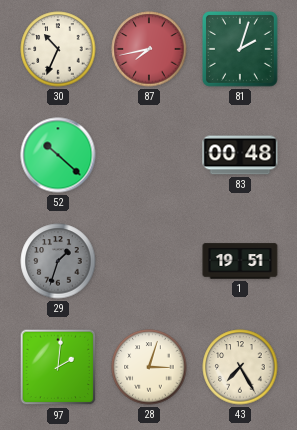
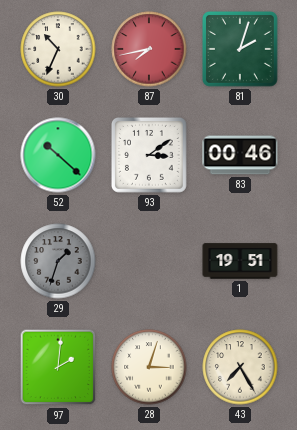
93: none -> 3:09
83: 00:48 -> 00:46
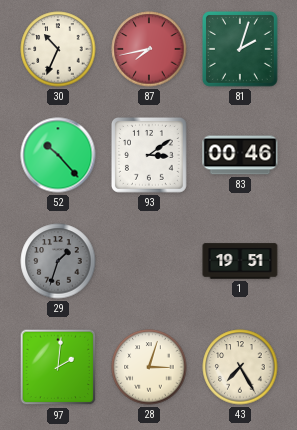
52: 10:22 -> 10:23
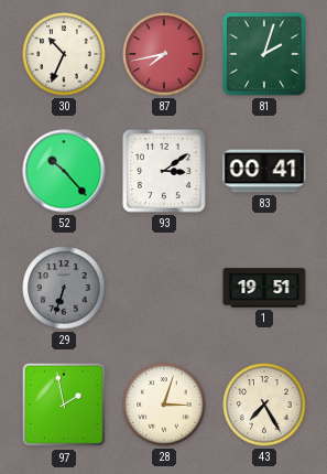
83: 00:46 -> 00:41
29: 1:33 -> 6:33
97: 2:01 -> 1:58
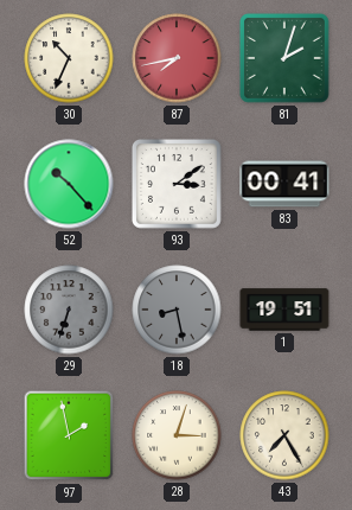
18: none -> 8:28
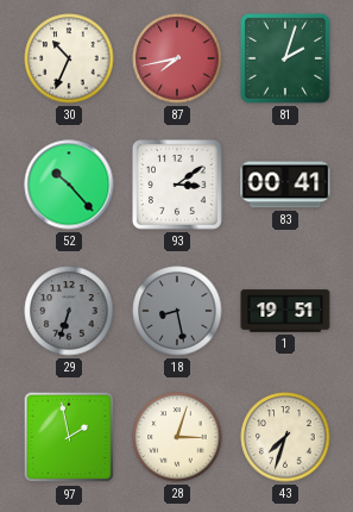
43: 7:25 -> 7:33
